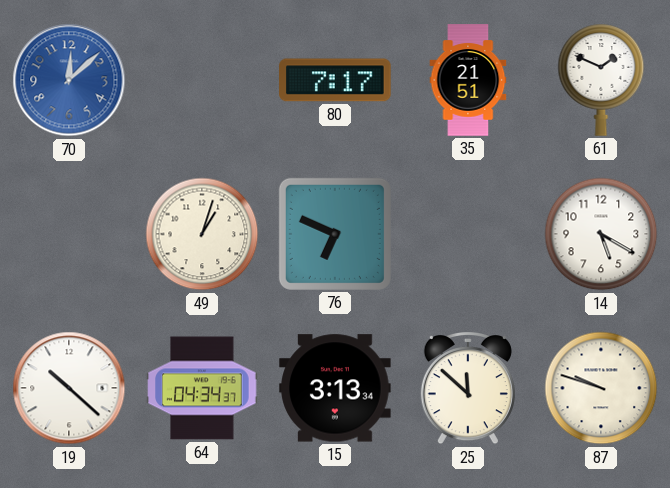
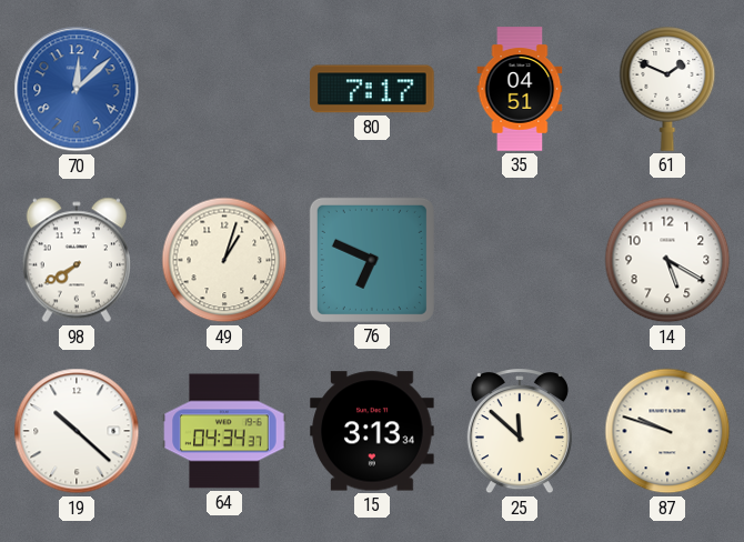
35: 21:51 -> 04:51
98: none -> 7:40
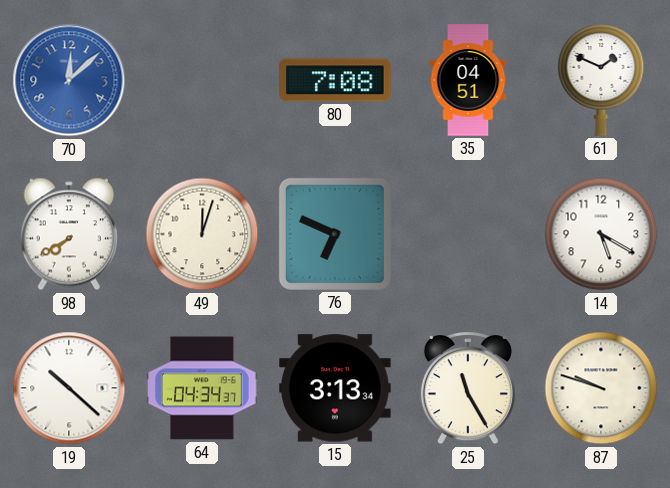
80: 7:17 -> 7:08
49: 1:03 -> 12:03
25: 11:52 -> 11:25
